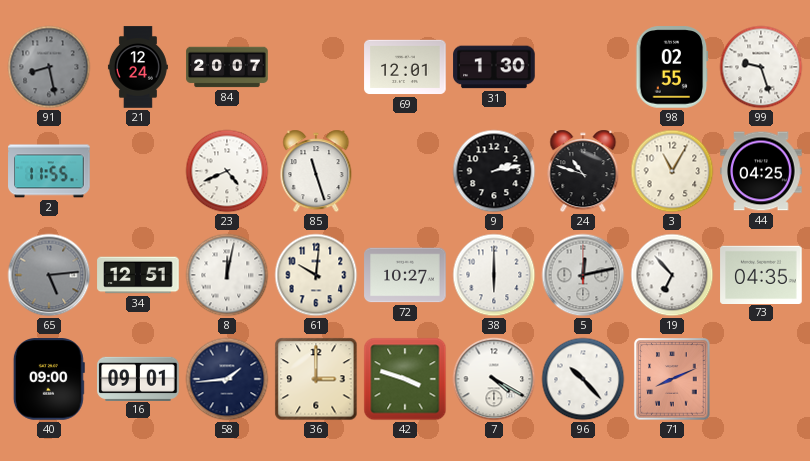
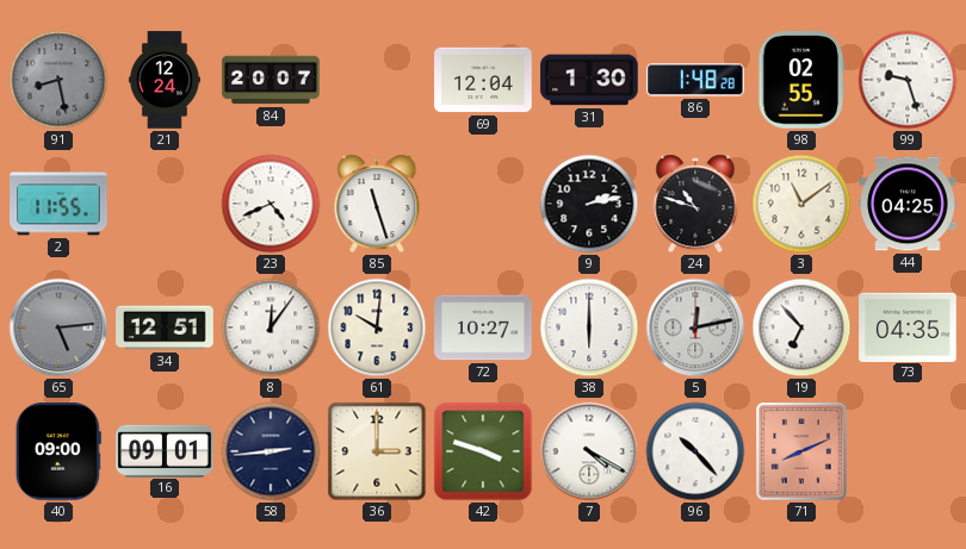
69: 12:01 -> 12:04
86: none -> 1:48
3: 11:05 -> 11:09
8: 12:02 -> 12:06
58: 1:44 -> 2:44
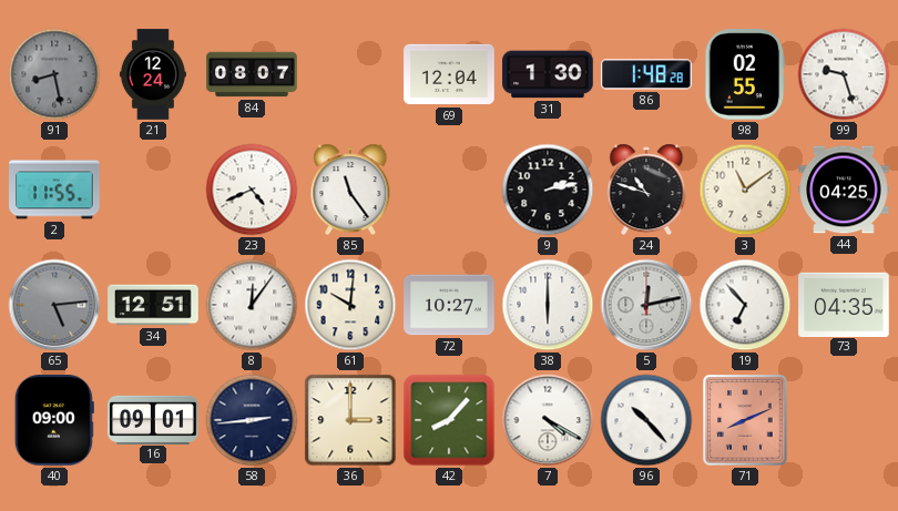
84: 20:07 -> 08:07
85: 11:27 -> 11:24
42: 3:48 -> 8:07
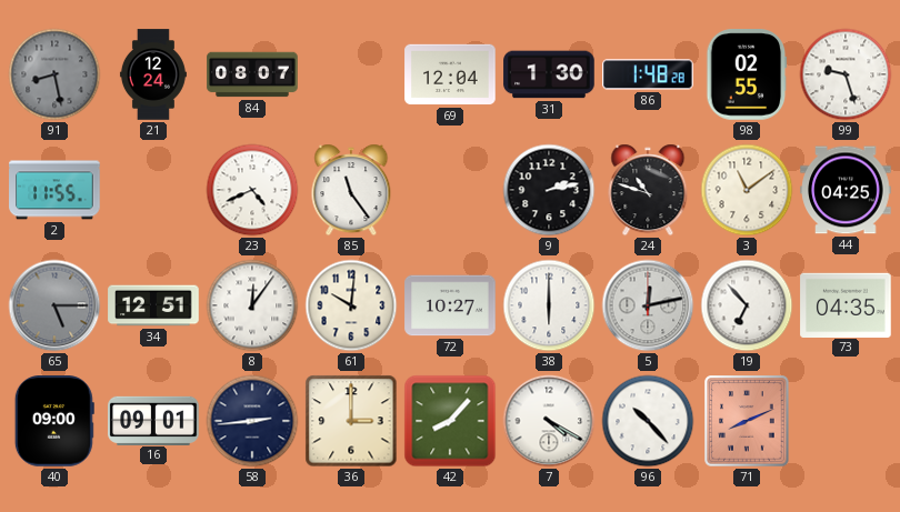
65: 5:14 -> 5:15
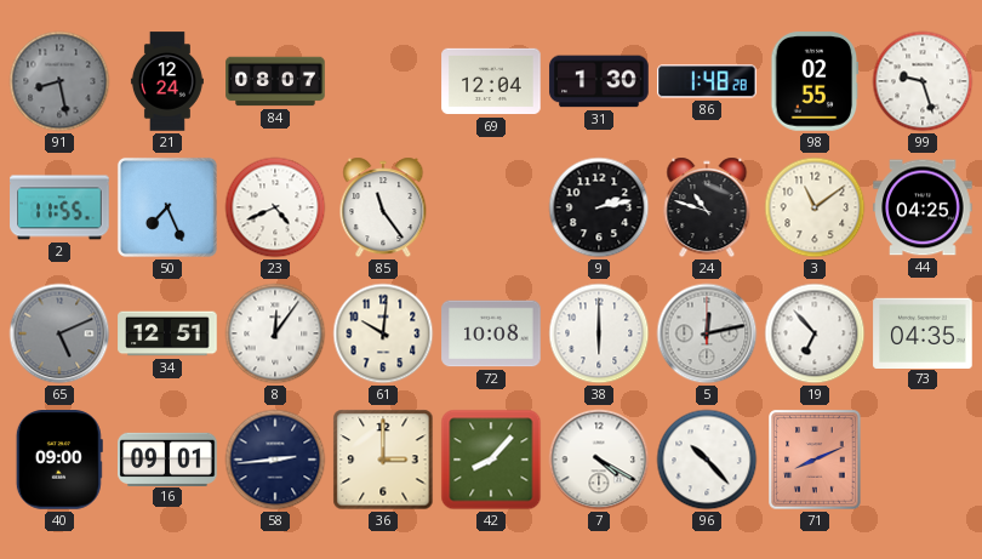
50: none -> 7:26
65: 5:15 -> 5:11
72: 10:27 -> 10:08
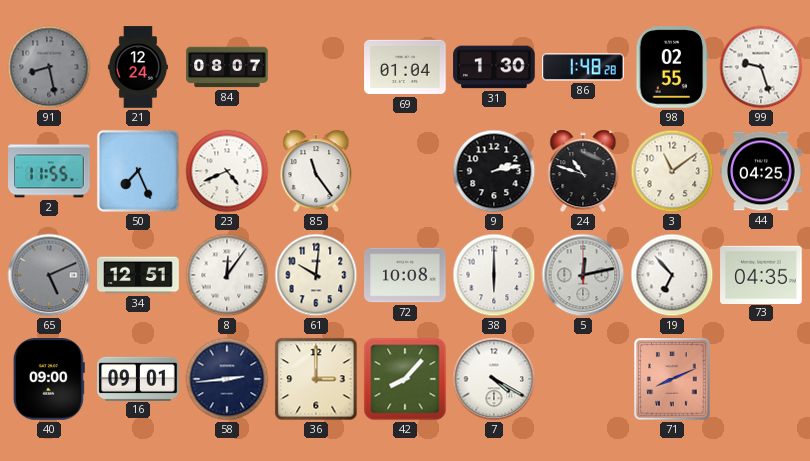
69: 12:04 -> 01:04
96: 10:23 -> none
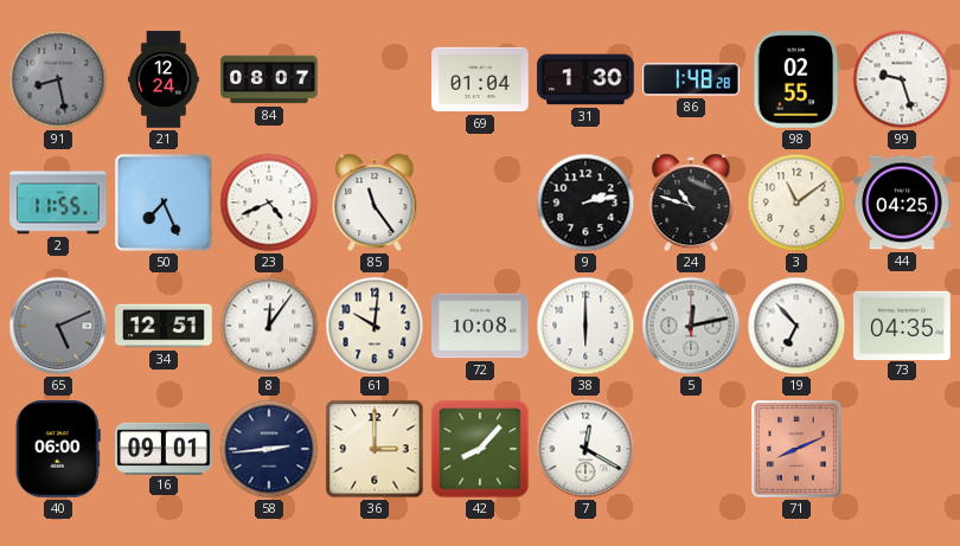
40: 09:00 -> 06:00
7: 4:20 -> 12:20
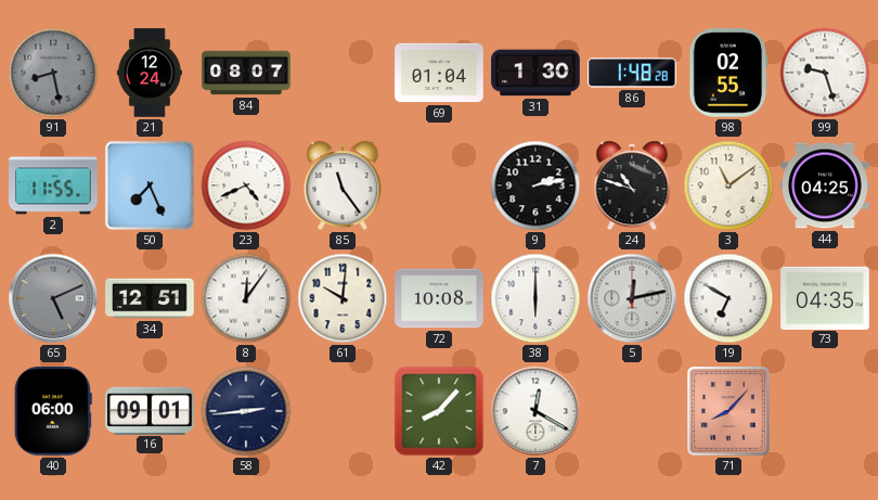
19: 6:53 -> 6:50
36: 3:00 -> none
71: 8:11 -> 8:07
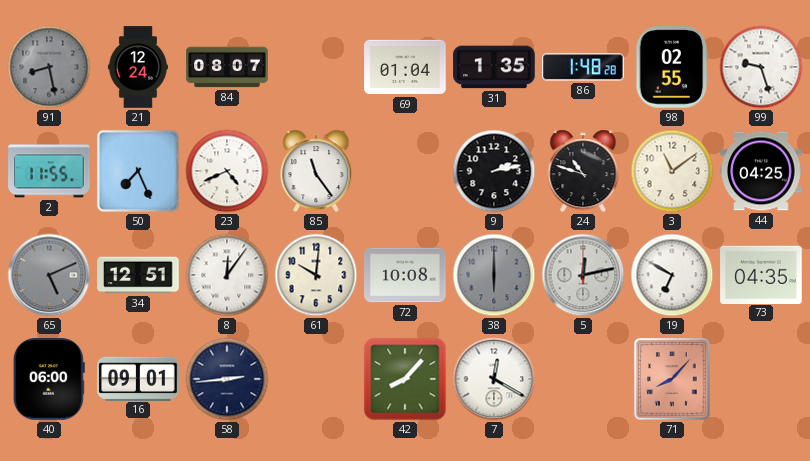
31: 1:30 -> 1:35
38 dial: white -> grey
